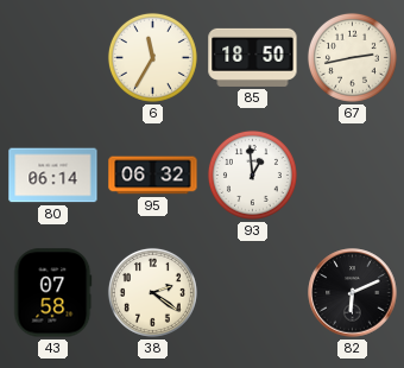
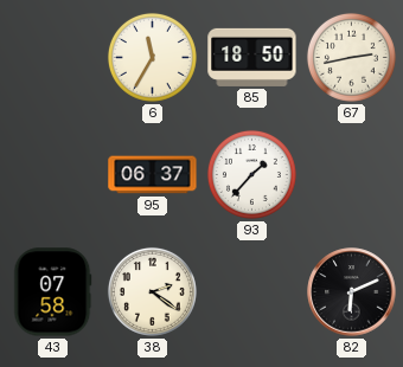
80: 06:14 -> none
95: 06:32 -> 06:37
93: 12:59 -> 1:37
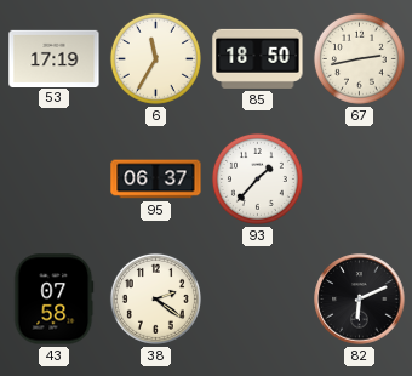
53: none -> 17:19
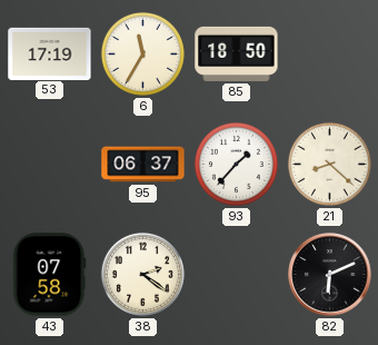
67: 2:43 -> none
21: none -> 8:22
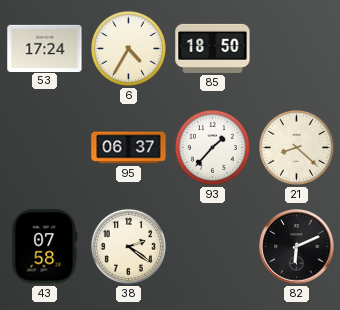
53: 17:19 -> 17:24
6: 11:35 -> 4:35
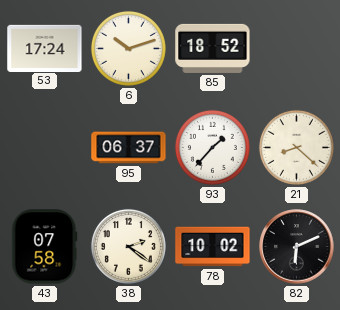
6: 4:35 -> 10:12
85: 18:50 -> 18:52
78: none -> 10:02
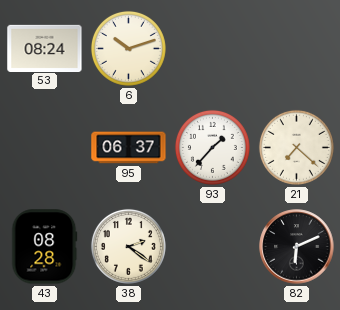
53: 17:24 -> 08:24
85: 18:52 -> none
21: 8:22 -> 7:22
43: 07:58 -> 08:28
78: 10:02 -> none
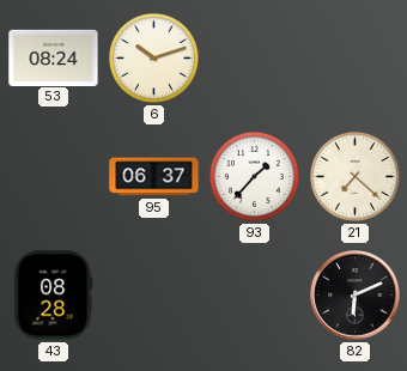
38: 2:21 -> none
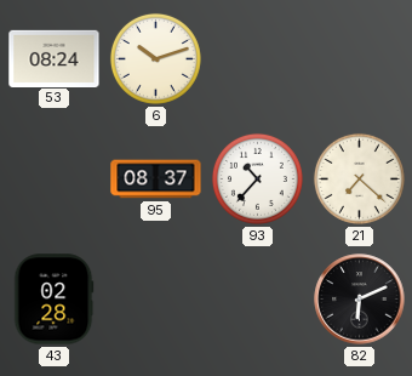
95: 06:37 -> 08:37
93: 1:37 -> 10:37
43: 08:28 -> 02:28
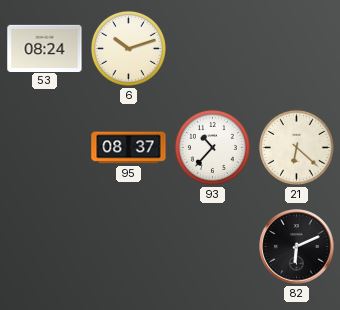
21: 7:22 -> 6:22
43: 02:28 -> none
